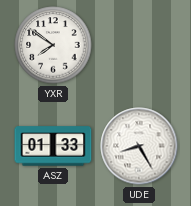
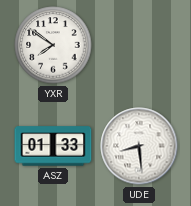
UDE: 8:25 -> 8:29
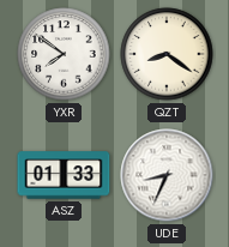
QZT: none -> 8:21
UDE: 8:29 -> 8:34
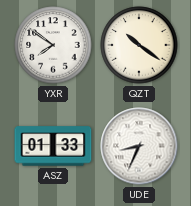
QZT: 8:21 -> 10:21
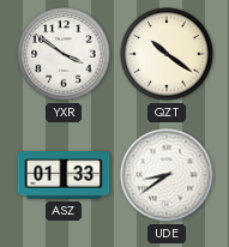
YXR: 7:51 -> 3:51
UDE: 8:34 -> 8:39
